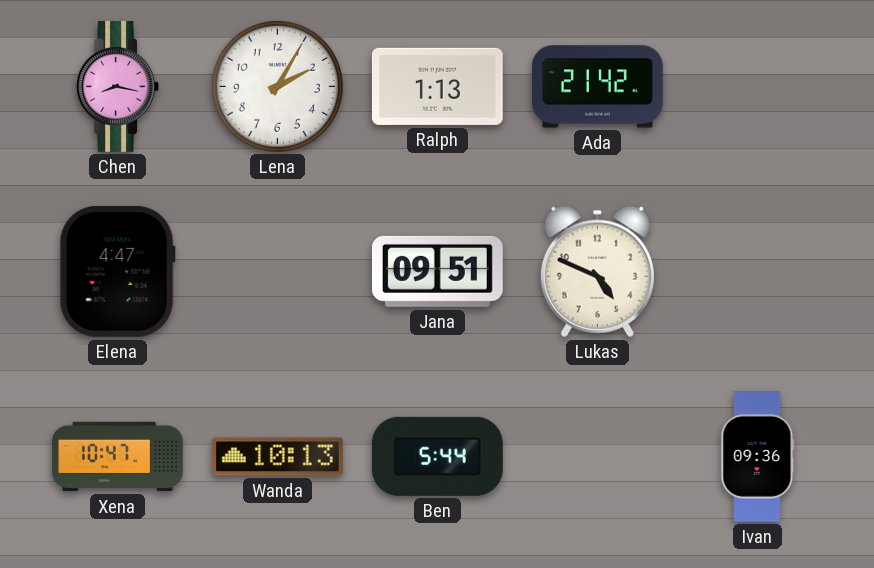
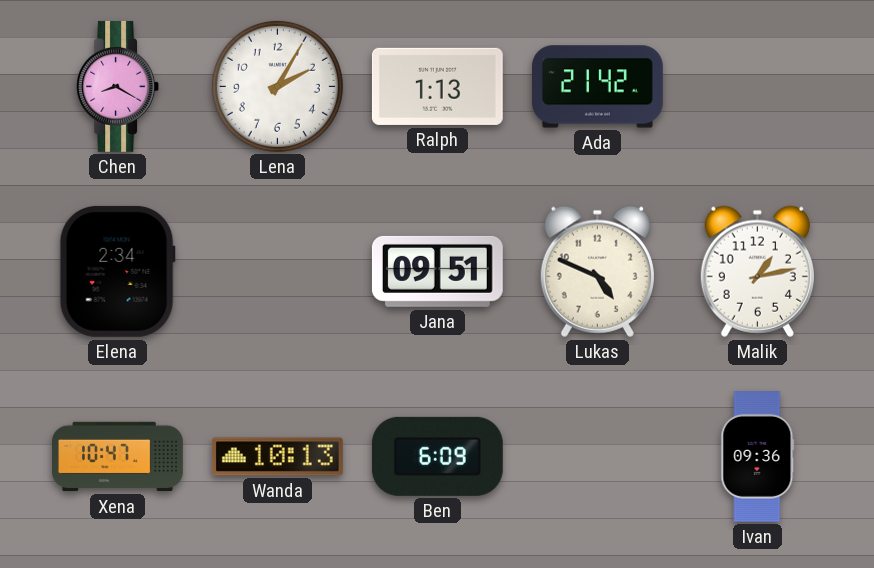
Chen: 8:17 -> 8:20
Elena: 4:47 -> 2:34
Malik: none -> 1:13
Ben: 5:44 -> 6:09
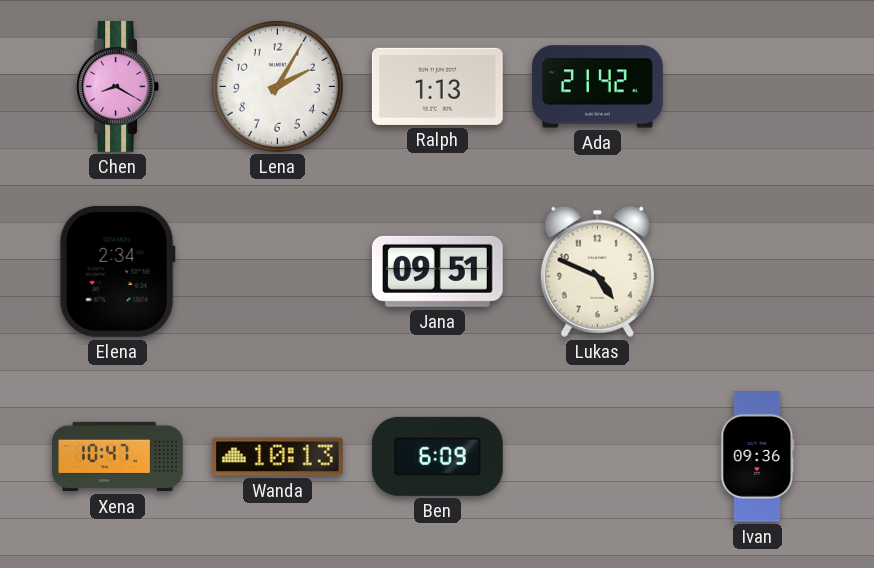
Malik: 1:13 -> none
